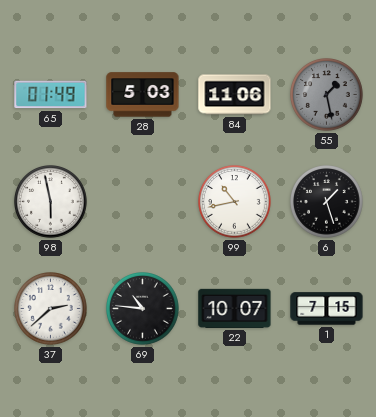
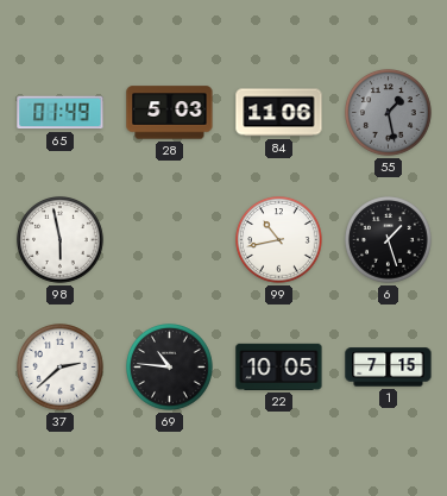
22: 10:07 -> 10:05
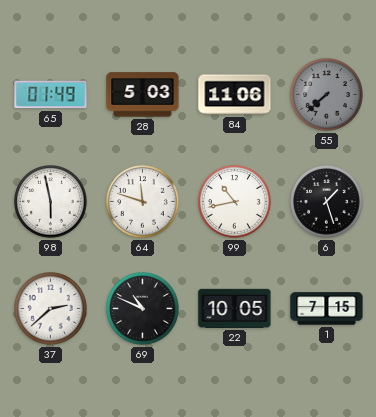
55: 1:28 -> 7:38
64: none -> 11:48
69: 10:46 -> 10:49
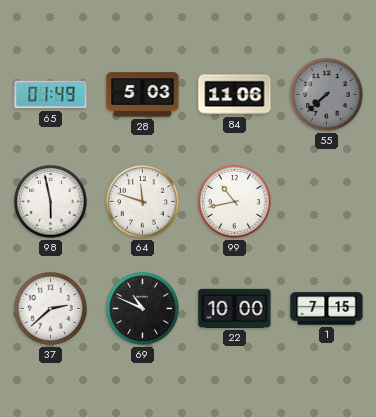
6: 1:27 -> none
22: 10:05 -> 10:00
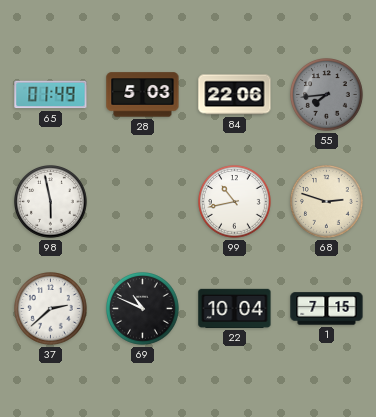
84: 11:06 -> 22:06
55: 7:38 -> 7:44
64: 11:48 -> none
68: none -> 2:48
22: 10:00 -> 10:04
